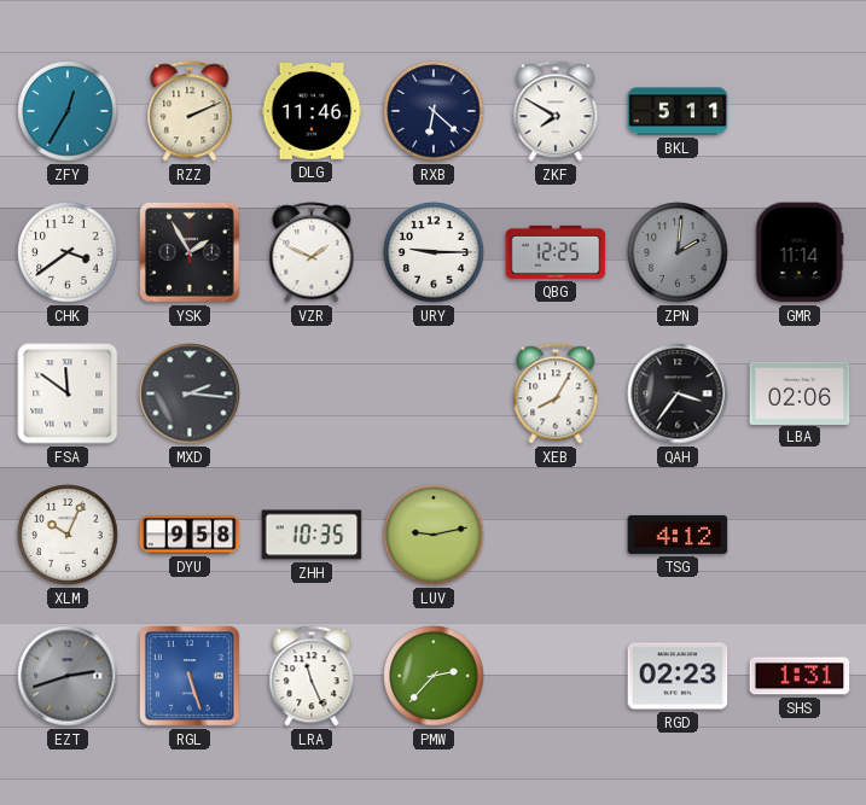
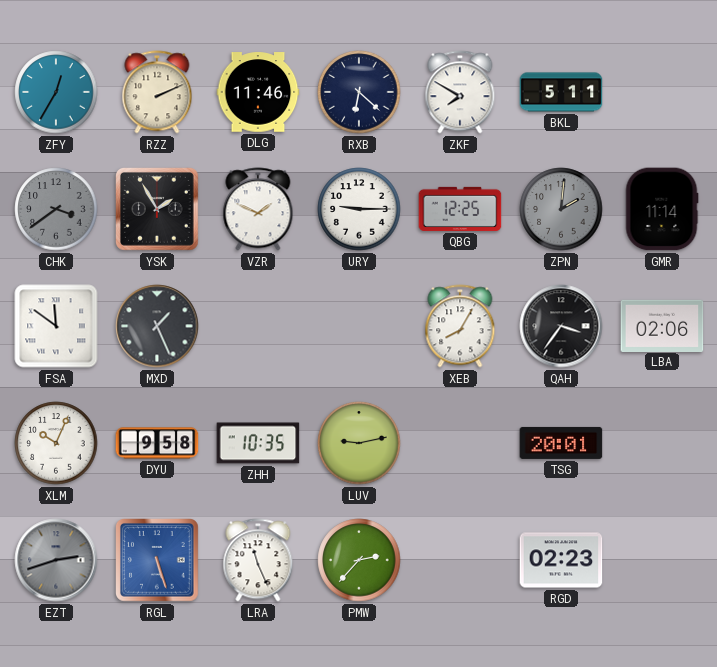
CHK dial: white -> grey
MXD: 2:16 -> 1:26
TSG: 4:12 -> 20:01
SHS: 1:31 -> none
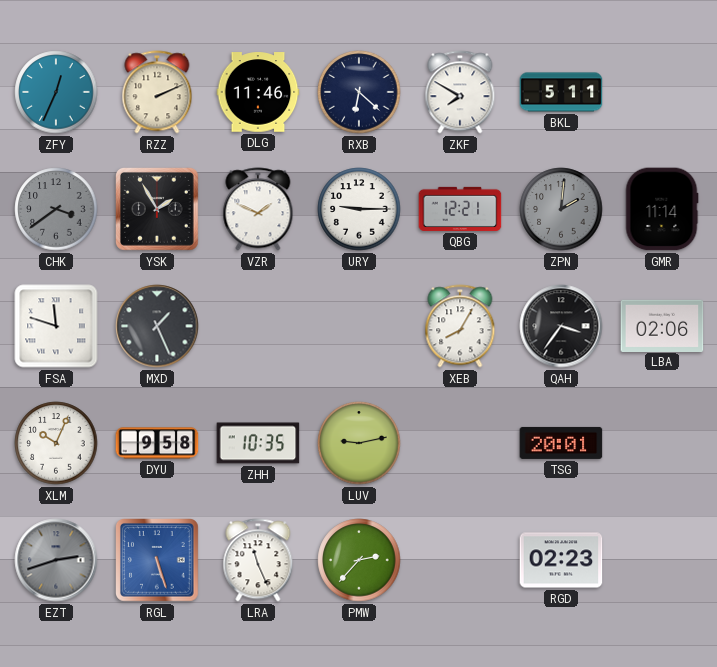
ZFY: 12:35 -> 12:34
QBG: 12:25 -> 12:21
FSA: 11:51 -> 11:48
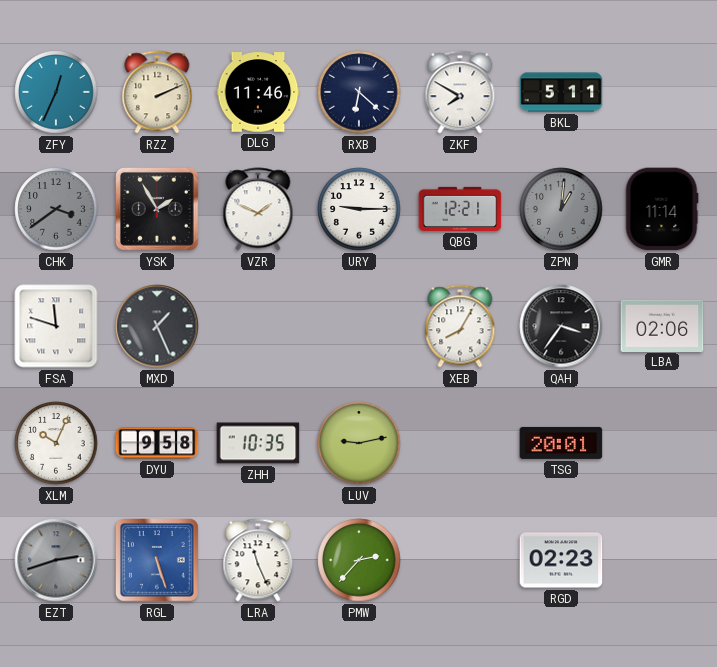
ZPN: 2:01 -> 1:01
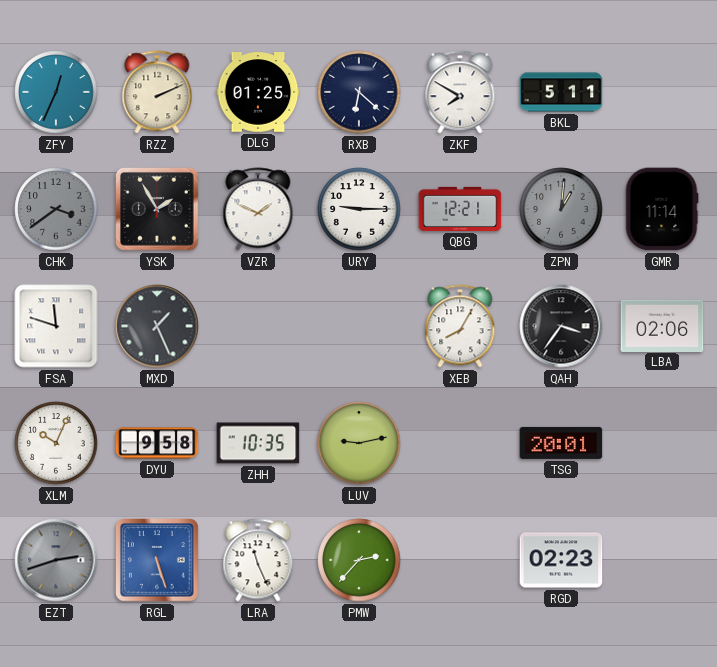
DLG: 11:46 -> 01:25
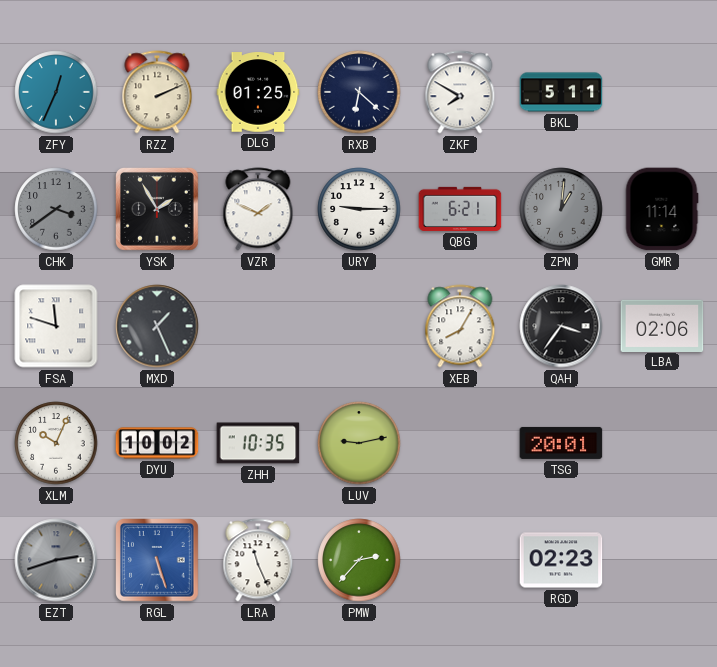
QBG: 12:21 -> 6:21
DYU: 9:58 -> 10:02
